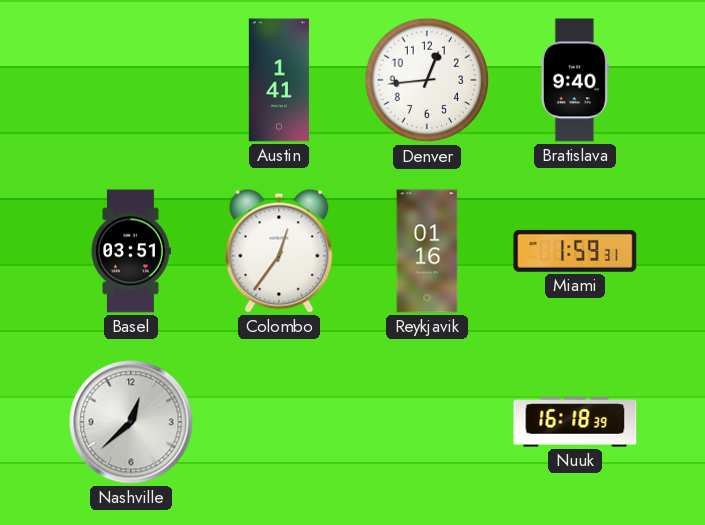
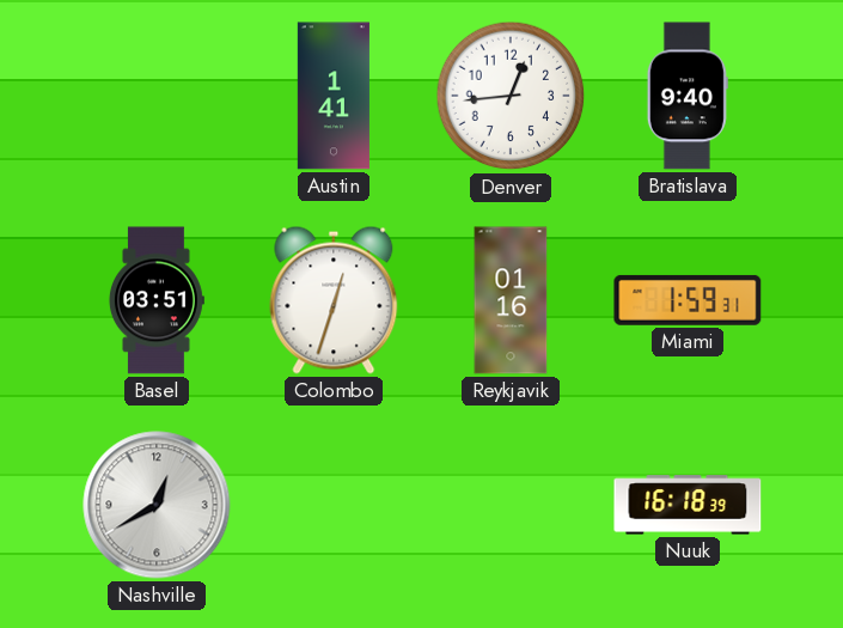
Colombo: 12:36 -> 12:33
Nashville: 12:38 -> 12:40
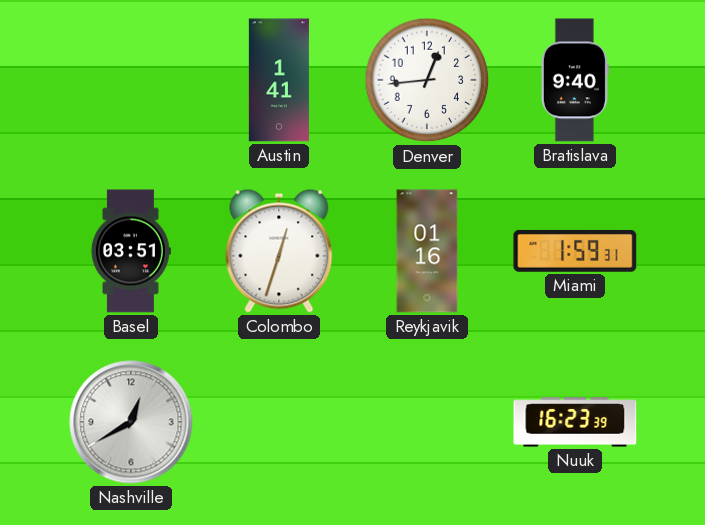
Nuuk: 16:18 -> 16:23
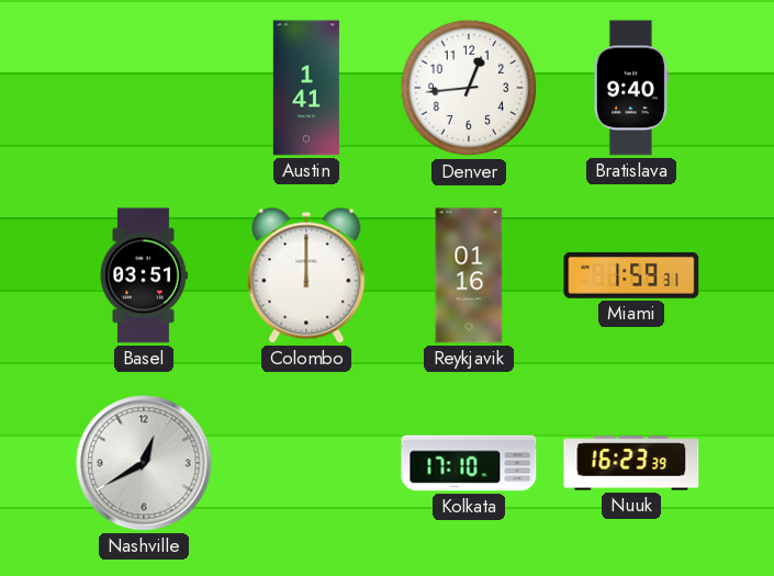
Colombo: 12:33 -> 12:00
Kolkata: none -> 17:10
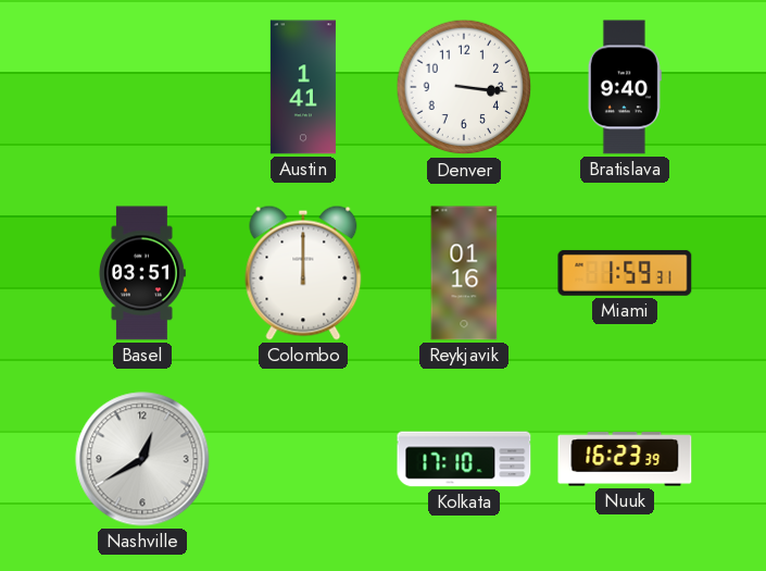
Denver: 12:44 -> 3:16
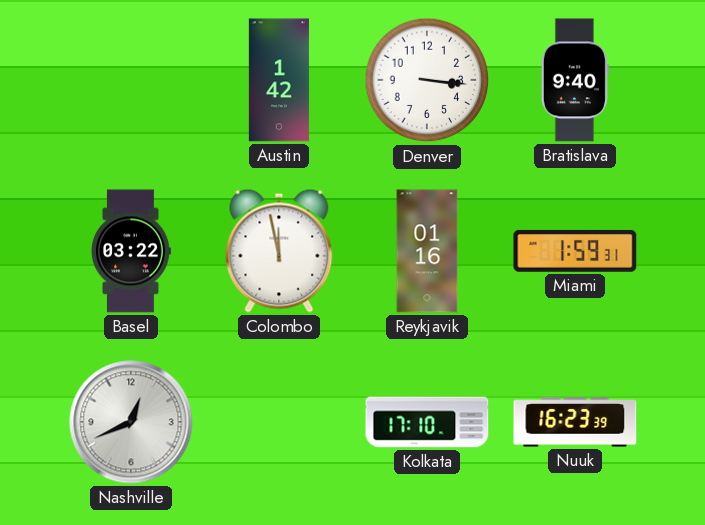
Austin: 1:41 -> 1:42
Basel: 03:51 -> 03:22
Colombo: 12:00 -> 11:58
Nashville: 12:40 -> 12:41
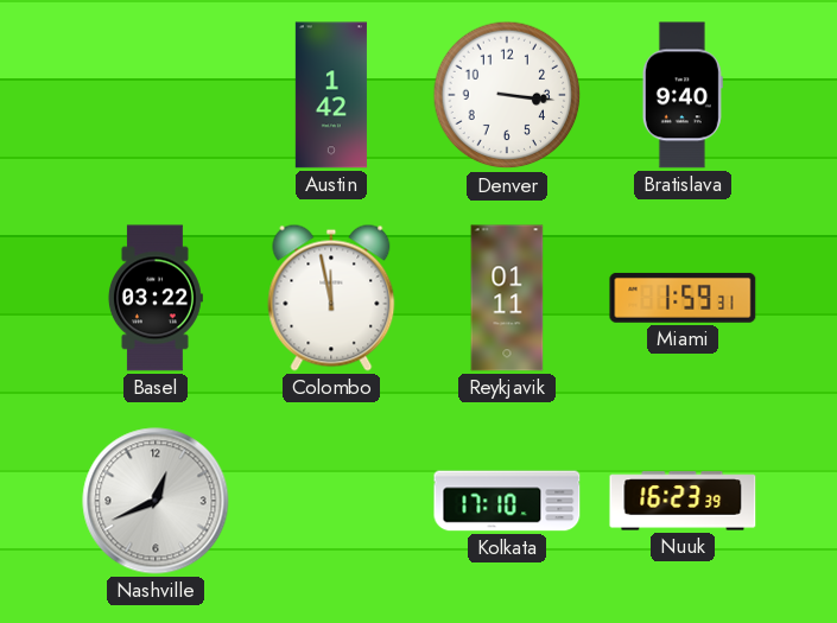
Reykjavik: 01:16 -> 01:11
